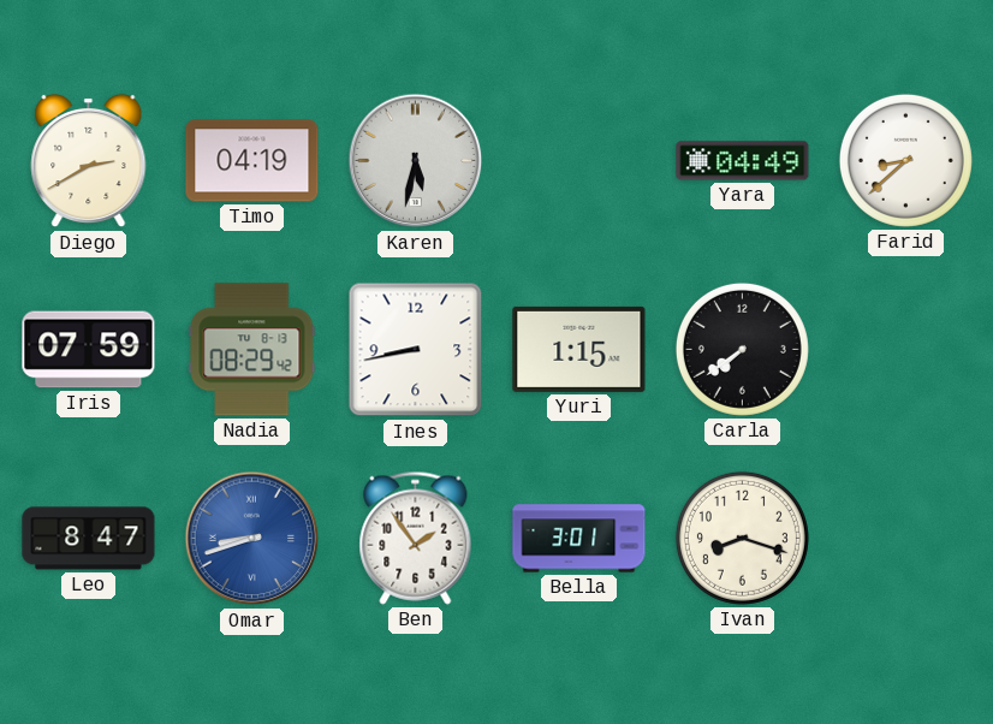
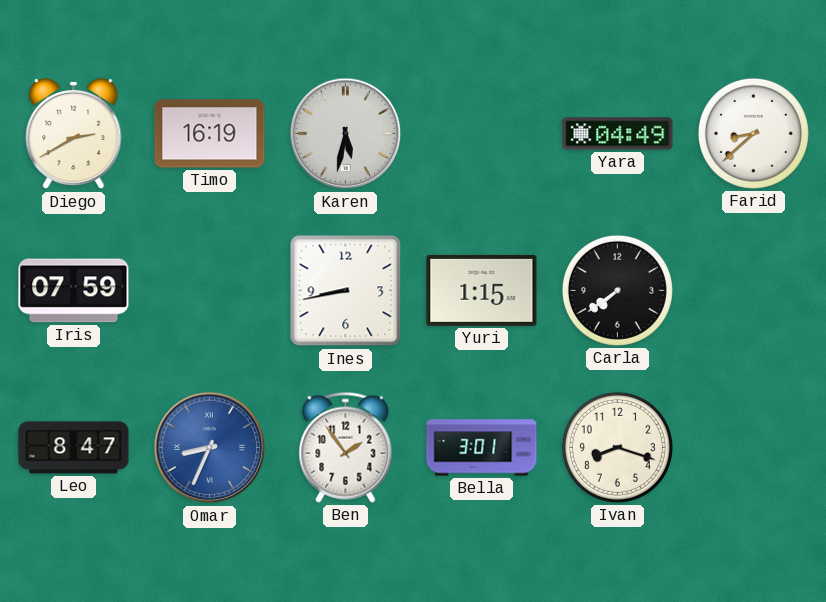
Timo: 04:19 -> 16:19
Nadia: 08:29 -> none
Omar: 8:42 -> 8:34
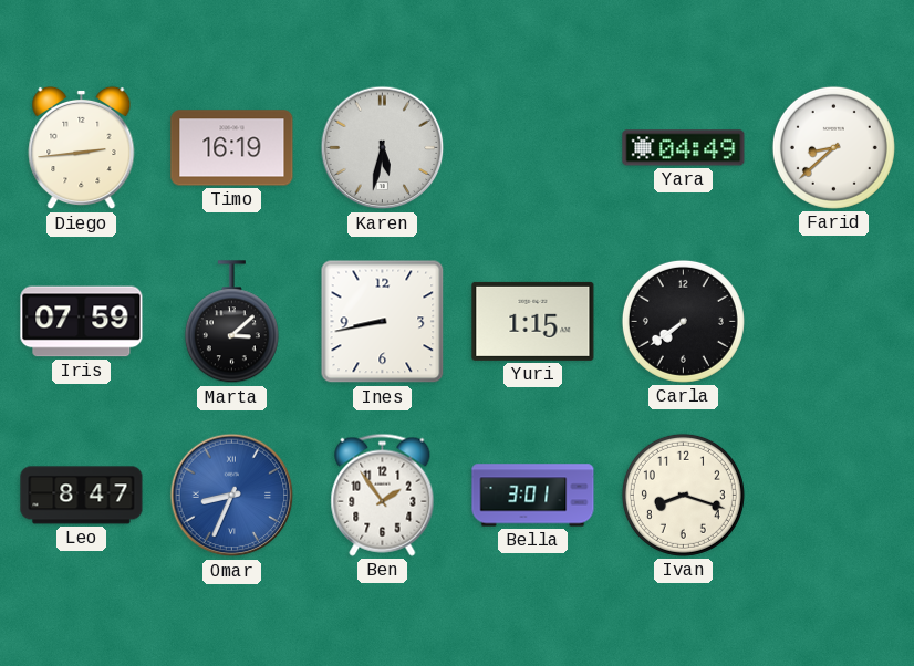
Diego: 2:40 -> 2:44
Marta: none -> 3:08
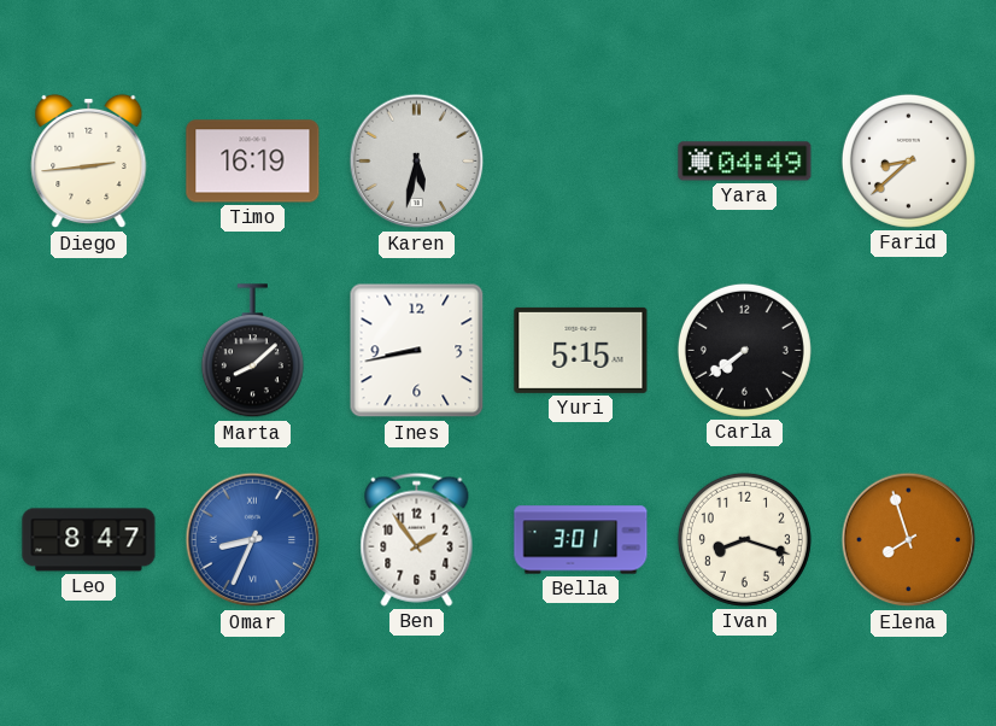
Iris: 07:59 -> none
Marta: 3:08 -> 8:08
Yuri: 1:15 -> 5:15
Elena: none -> 7:57
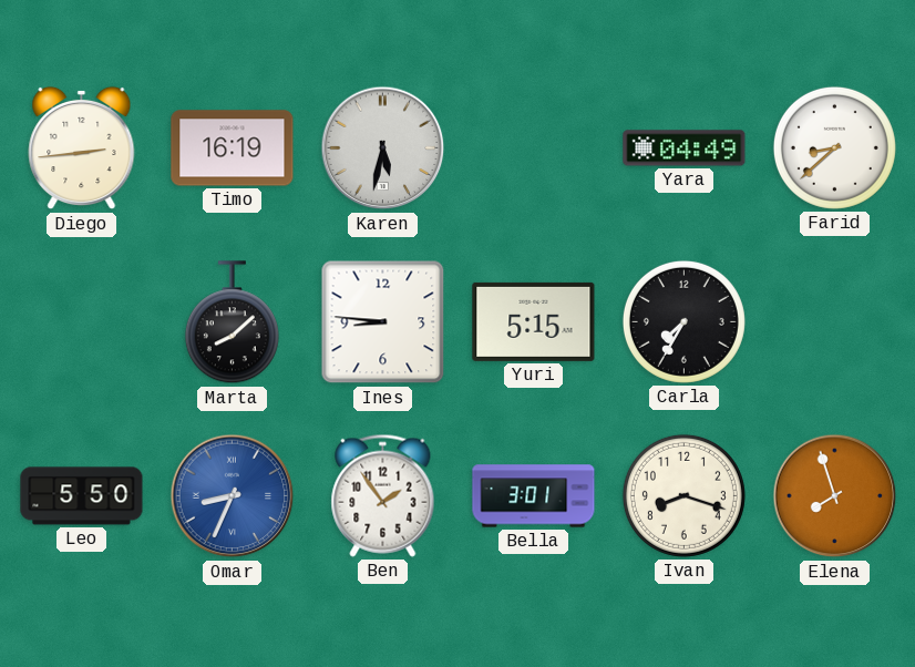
Ines: 8:43 -> 8:46
Carla: 7:39 -> 7:35
Leo: 8:47 -> 5:50
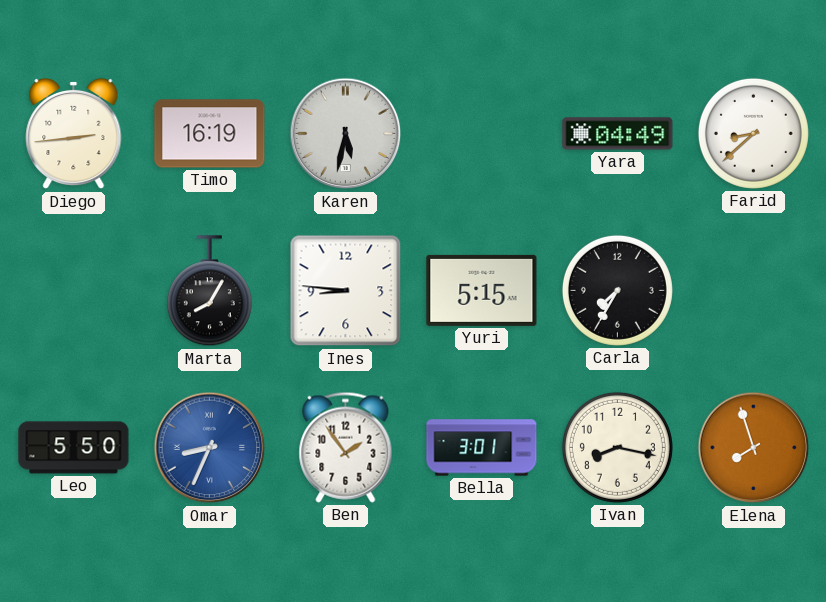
Marta: 8:08 -> 8:05
Ivan: 8:18 -> 8:17
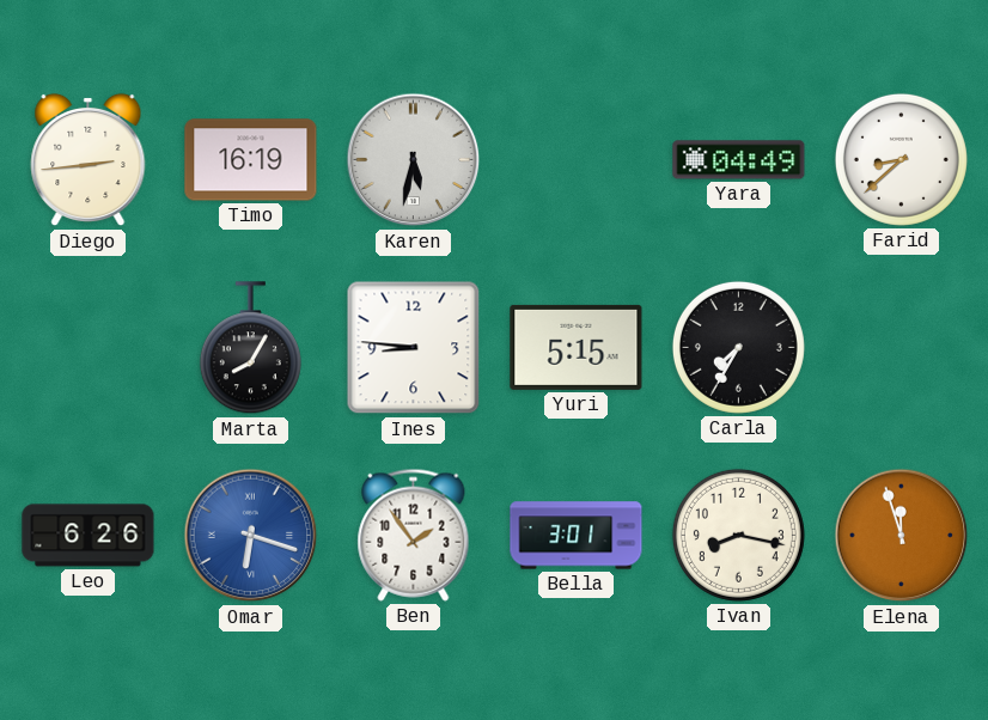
Leo: 5:50 -> 6:26
Omar: 8:34 -> 6:18
Elena: 7:57 -> 11:57
